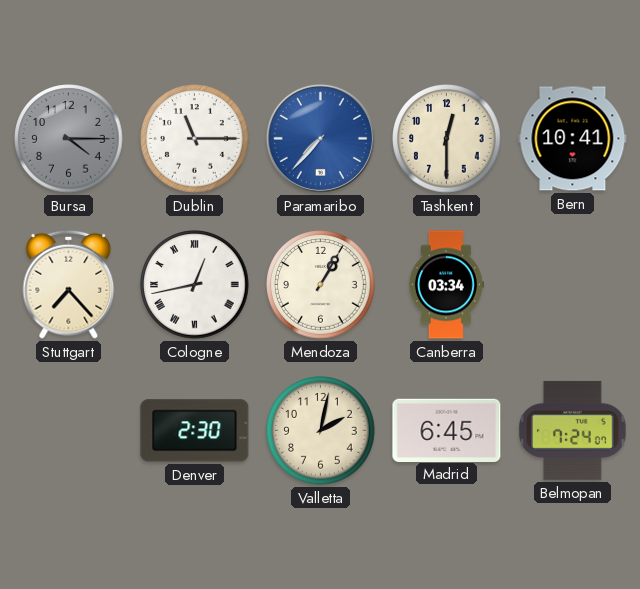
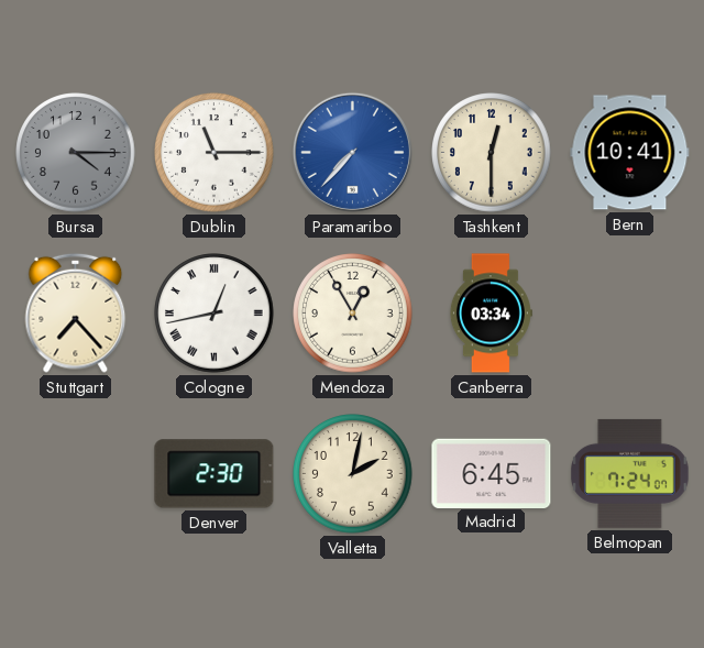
Mendoza: 1:05 -> 12:55
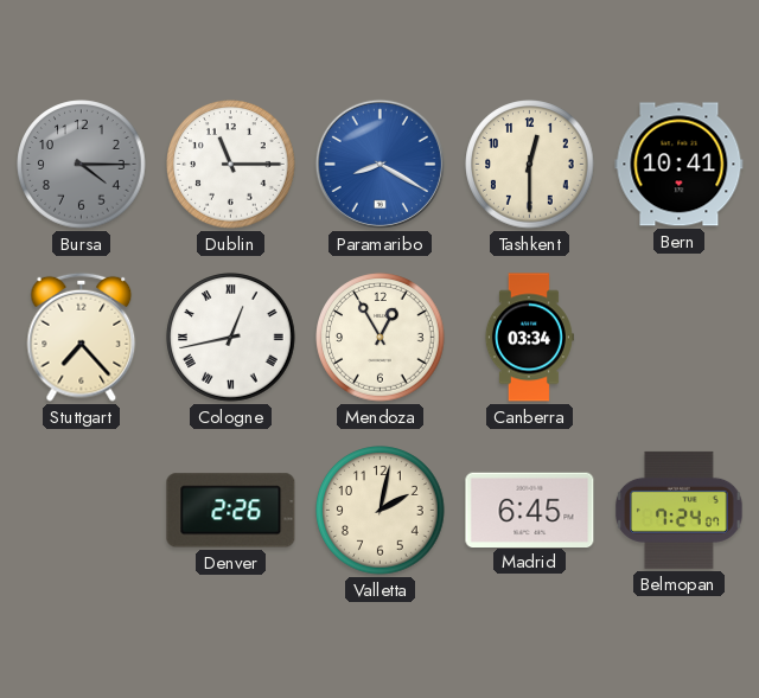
Paramaribo: 7:37 -> 8:20
Denver: 2:30 -> 2:26
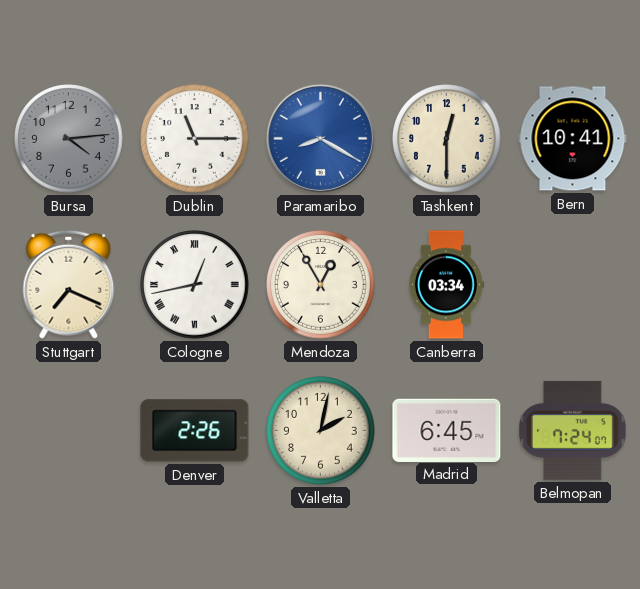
Bursa: 4:15 -> 4:14
Stuttgart: 7:23 -> 7:19
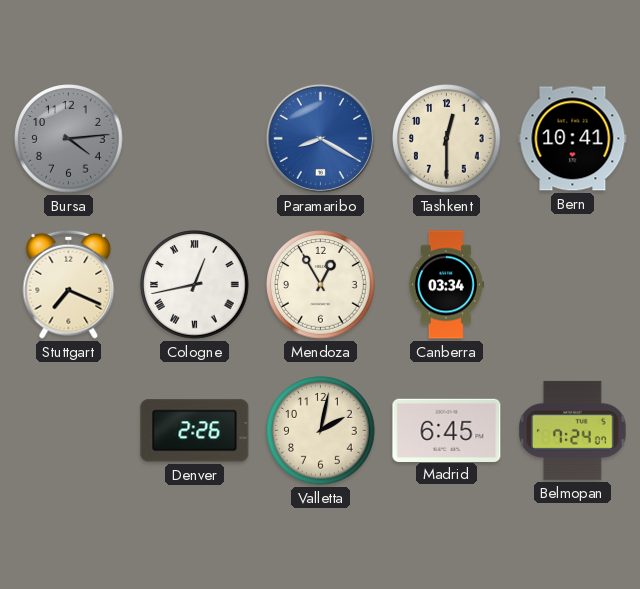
Dublin: 11:15 -> none
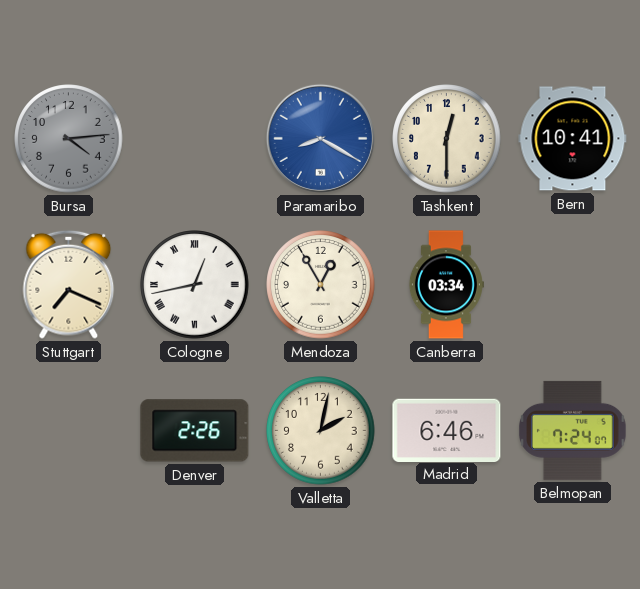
Madrid: 6:45 -> 6:46
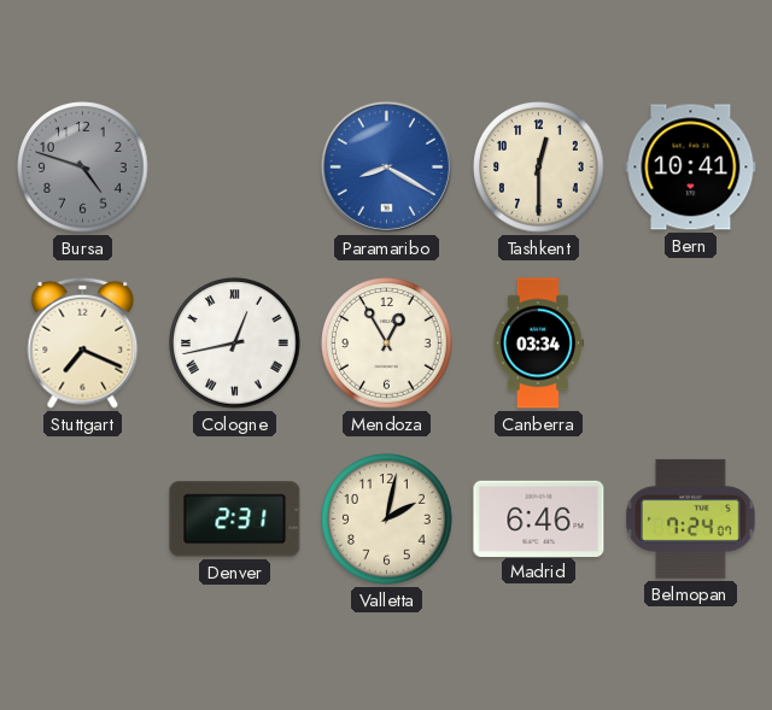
Bursa: 4:14 -> 4:48
Denver: 2:26 -> 2:31
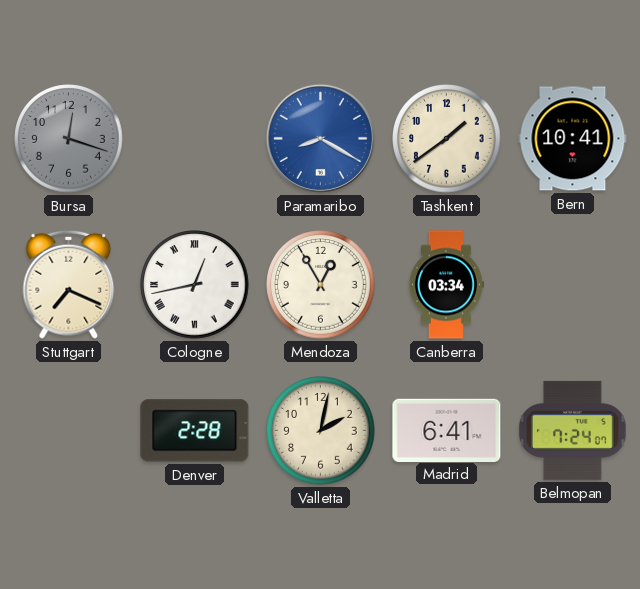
Bursa: 4:48 -> 12:18
Tashkent: 12:30 -> 1:39
Denver: 2:31 -> 2:28
Madrid: 6:46 -> 6:41
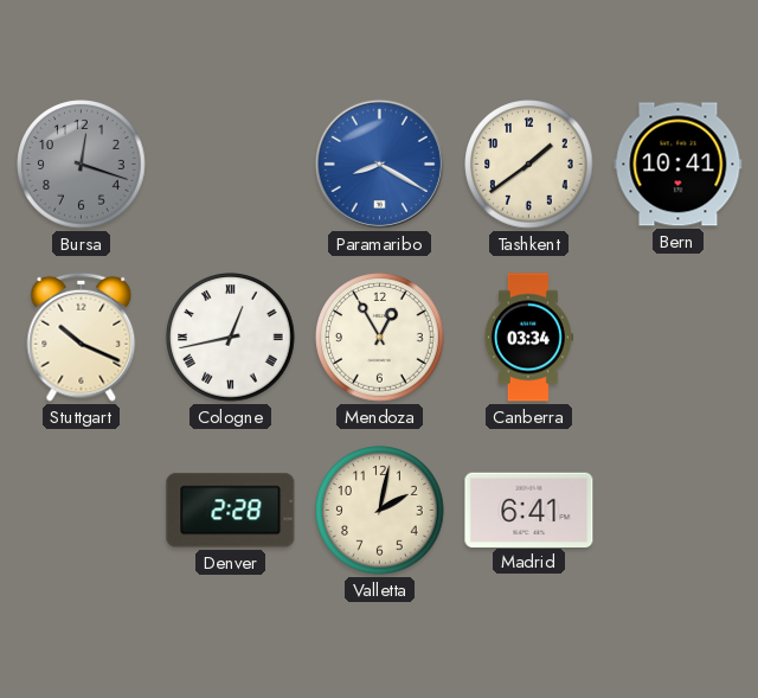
Stuttgart: 7:19 -> 10:19
Belmopan: 7:24 -> none
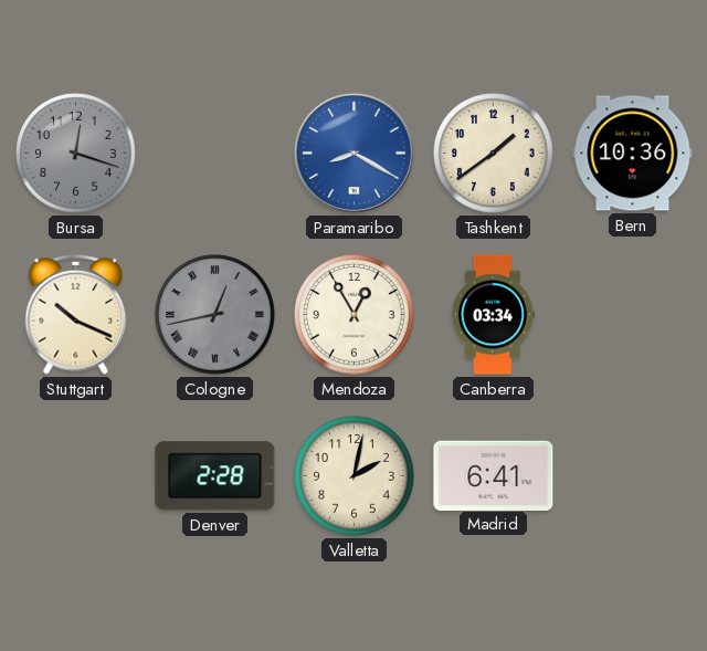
Bern: 10:41 -> 10:36
Cologne dial: white -> grey
